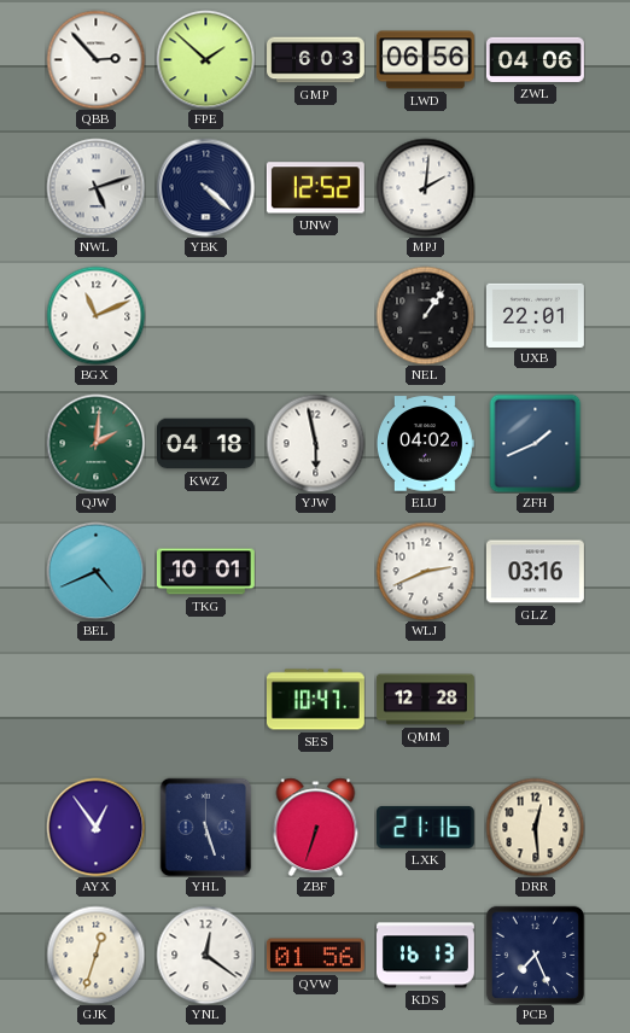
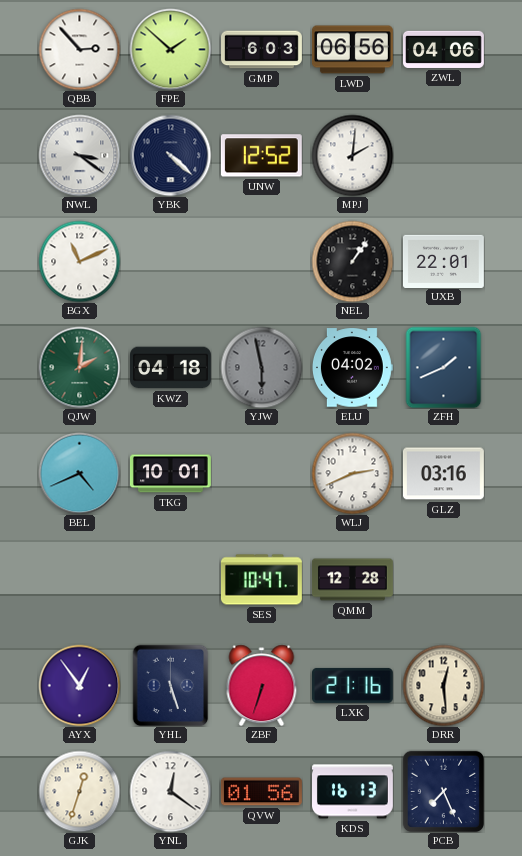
NWL: 5:12 -> 3:21
YJW dial: white -> grey
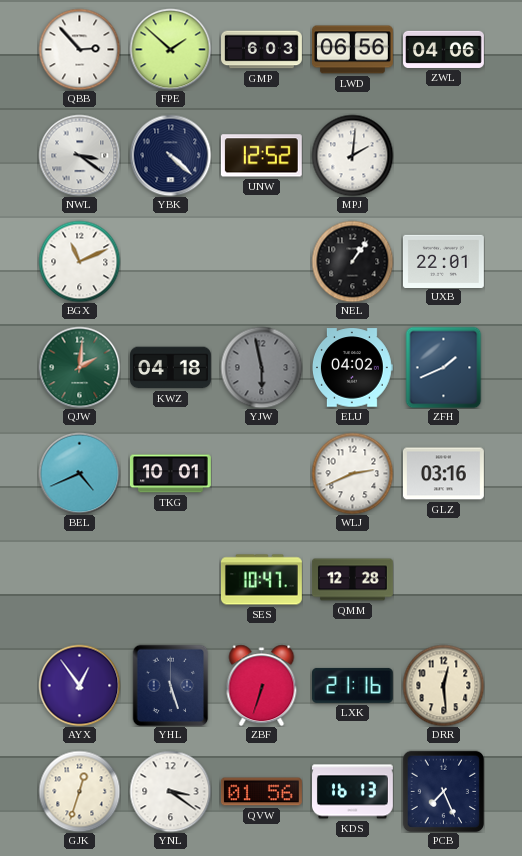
YNL: 12:21 -> 3:21
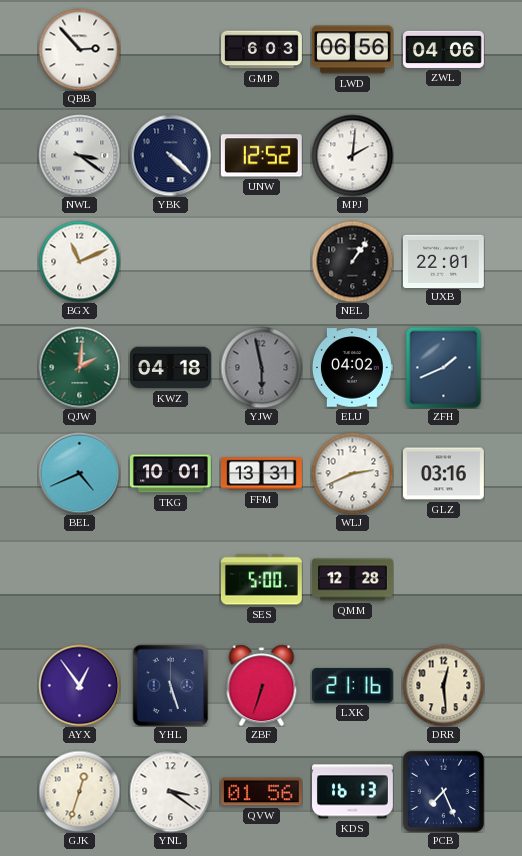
FPE: 1:52 -> none
FFM: none -> 13:31
SES: 10:47 -> 5:00
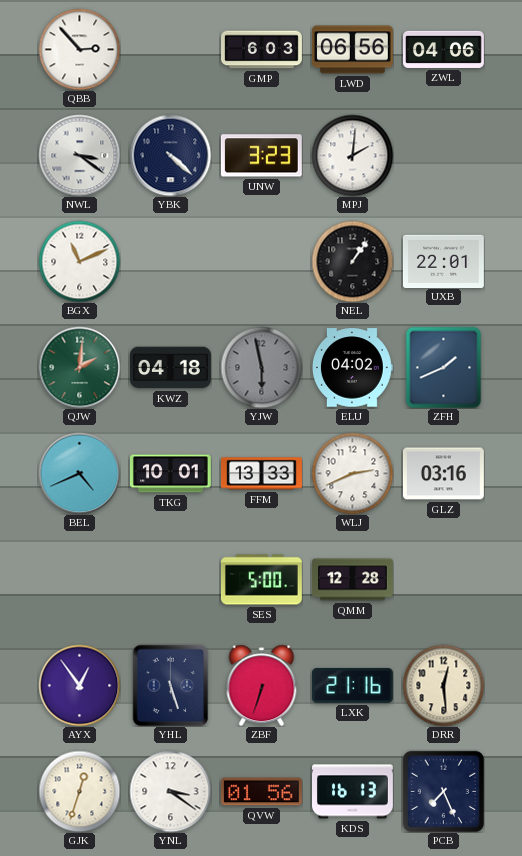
UNW: 12:52 -> 3:23
FFM: 13:31 -> 13:33
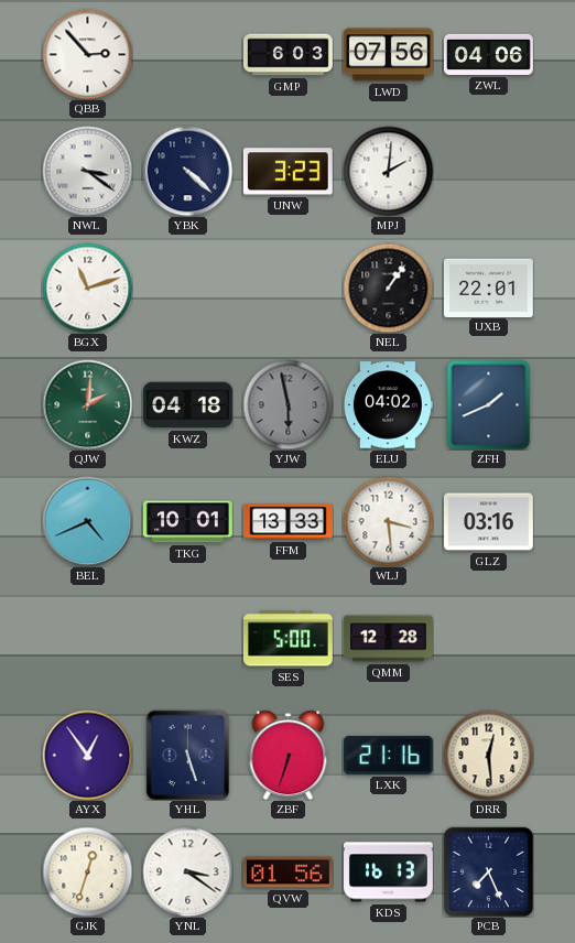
LWD: 06:56 -> 07:56
BGX: 11:11 -> 11:12
WLJ: 2:41 -> 3:29
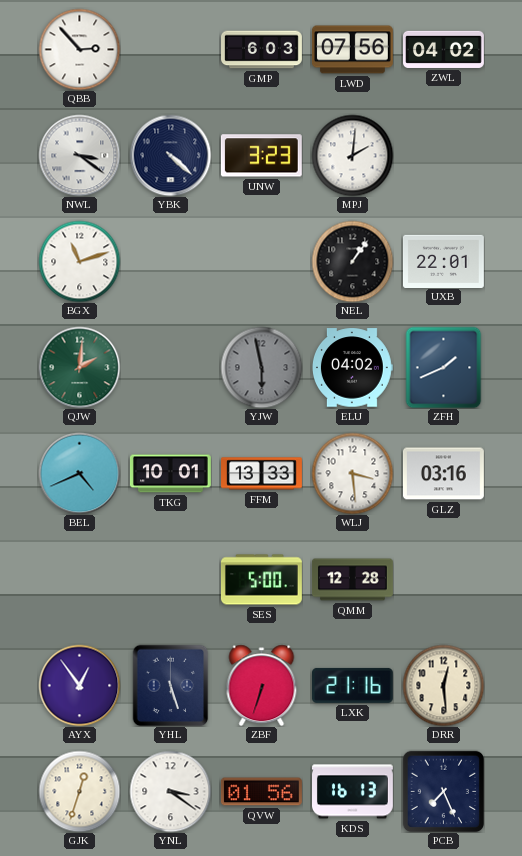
ZWL: 04:06 -> 04:02
KWZ: 04:18 -> none
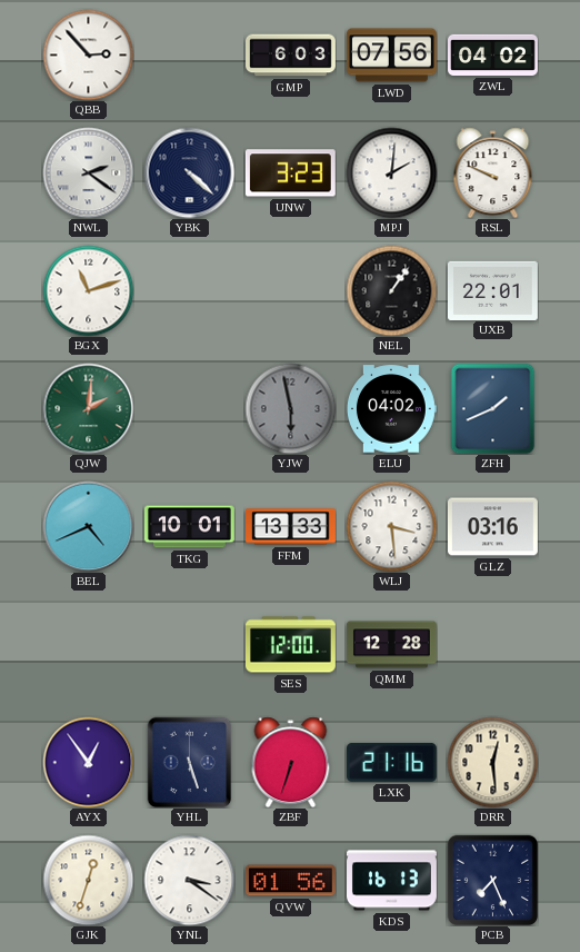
NWL: 3:21 -> 2:21
RSL: none -> 9:49
SES: 5:00 -> 12:00
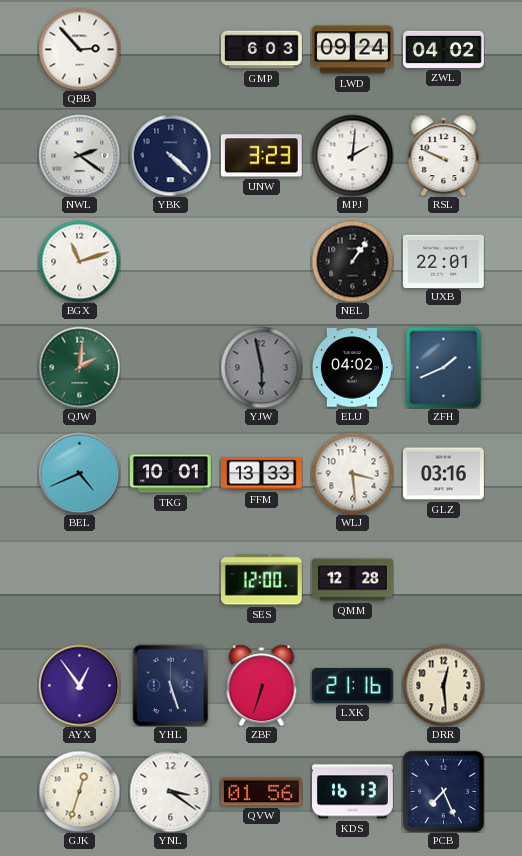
LWD: 07:56 -> 09:24
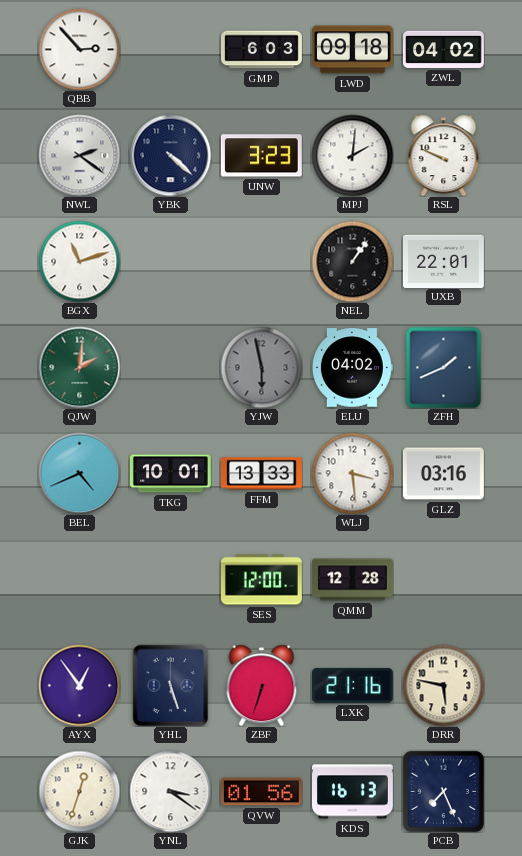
LWD: 09:24 -> 09:18
DRR: 12:29 -> 5:47
